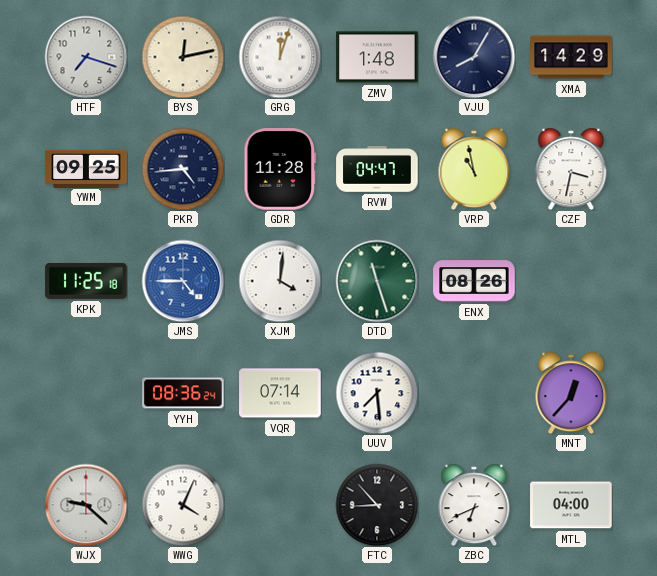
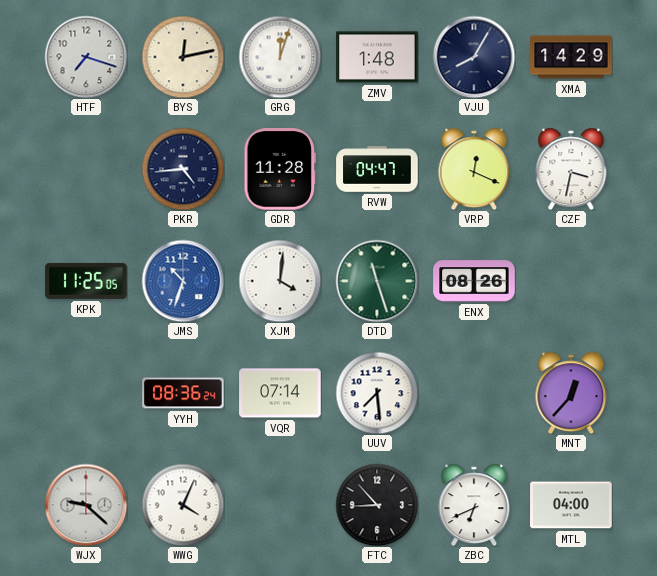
YWM: 09:25 -> none
VRP: 10:58 -> 12:19
KPK: 11:25:18 -> 11:25:05
JMS: 4:45 -> 10:33
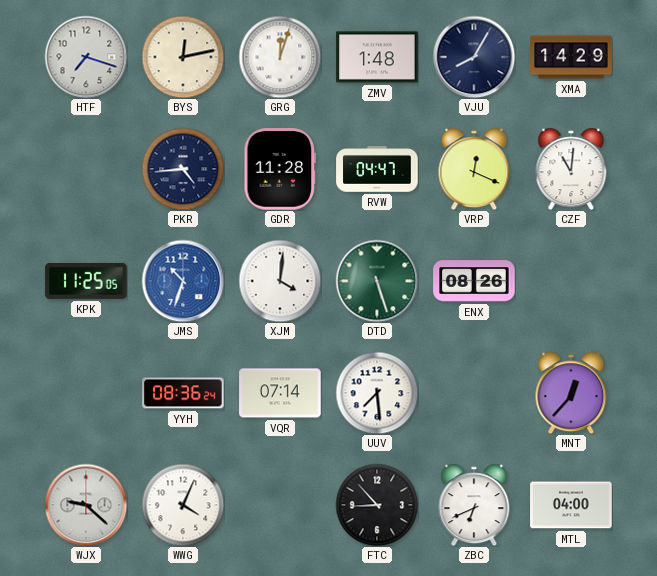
CZF: 3:32 -> 11:01
DTD: 11:27 -> 5:27
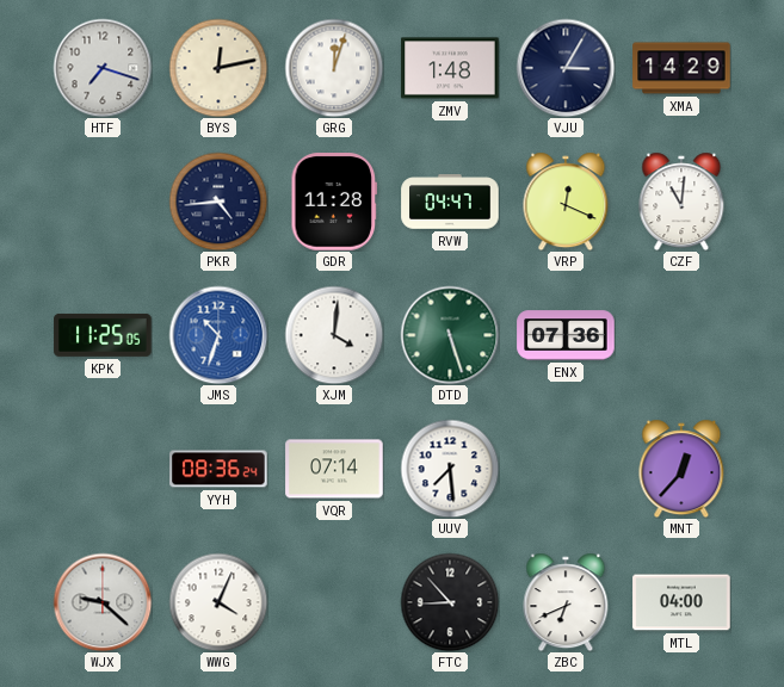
VJU: 8:05 -> 3:05
ENX: 08:26 -> 07:36
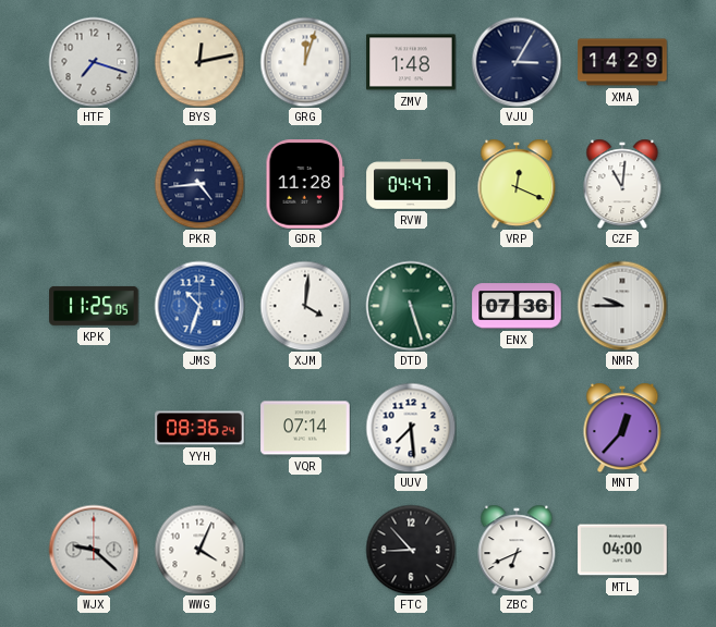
NMR: none -> 9:45
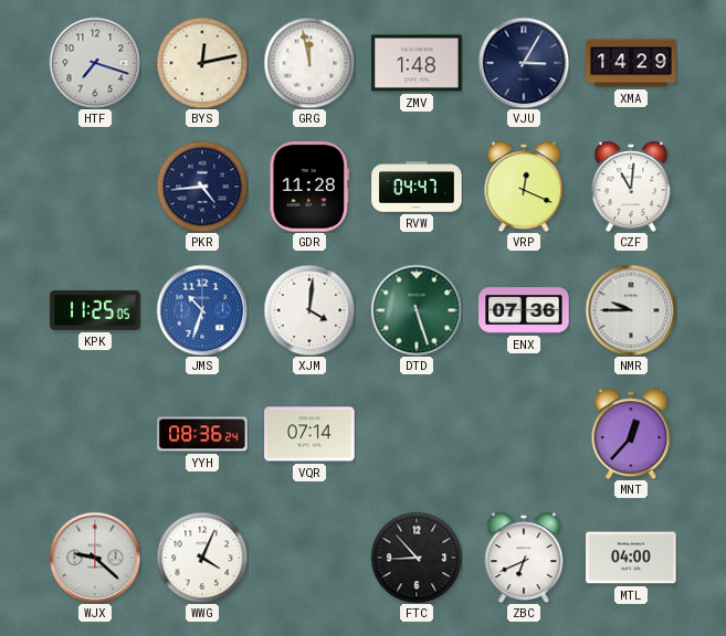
GRG: 12:03 -> 11:58
UUV: 7:29 -> none
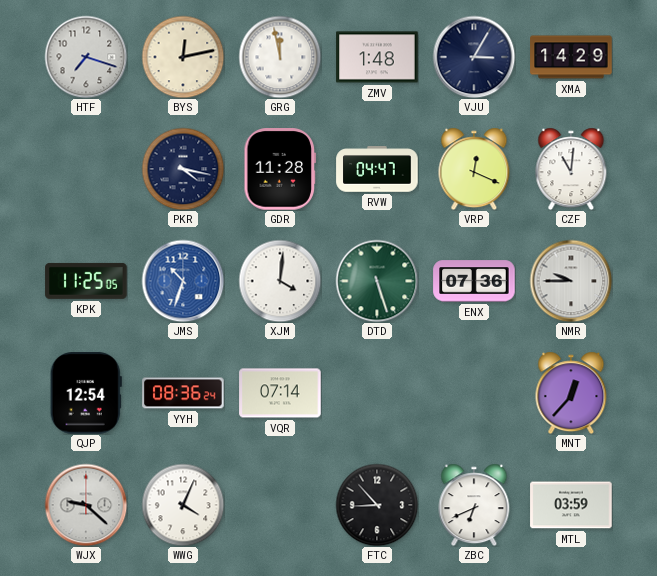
PKR: 4:44 -> 4:17
QJP: none -> 12:54
MTL: 04:00 -> 03:59
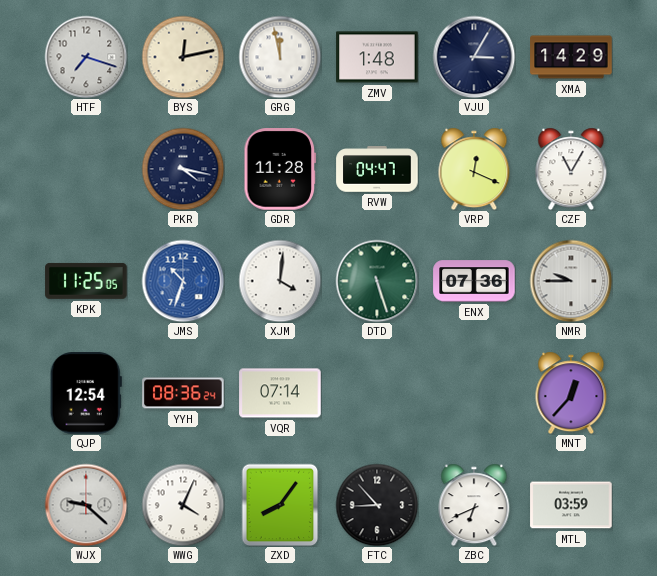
CZF: 11:01 -> 11:05
ZXD: none -> 8:06
